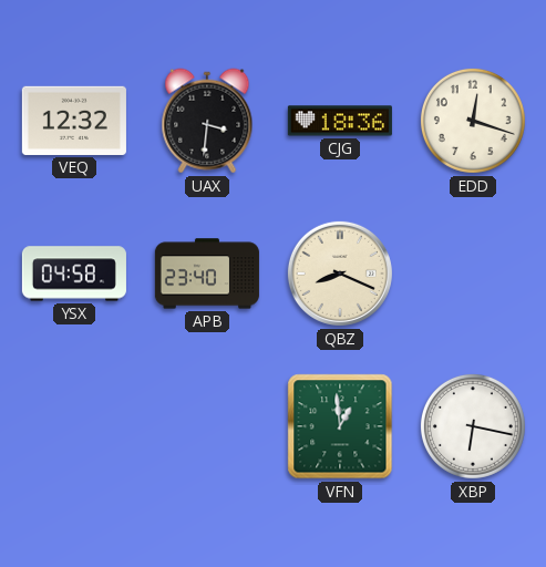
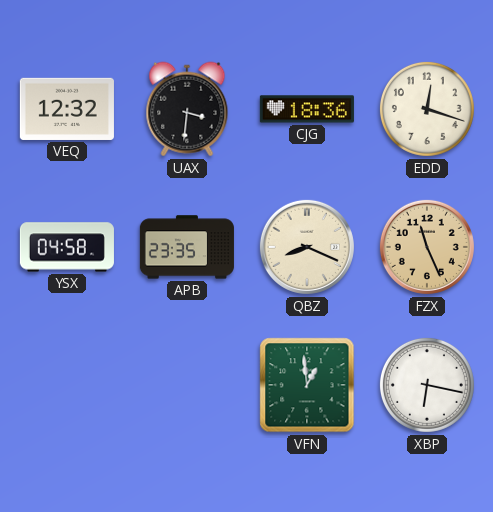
APB: 23:40 -> 23:35
FZX: none -> 11:26
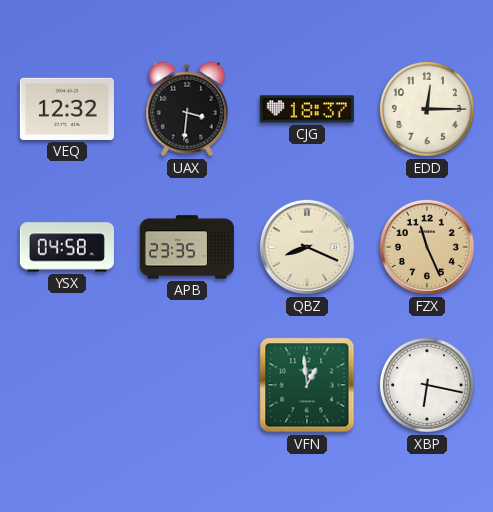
CJG: 18:36 -> 18:37
EDD: 12:18 -> 12:15
